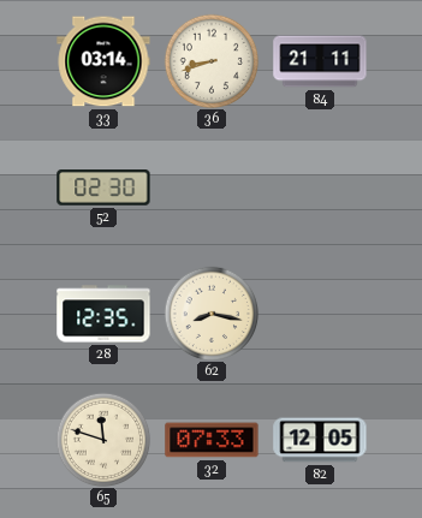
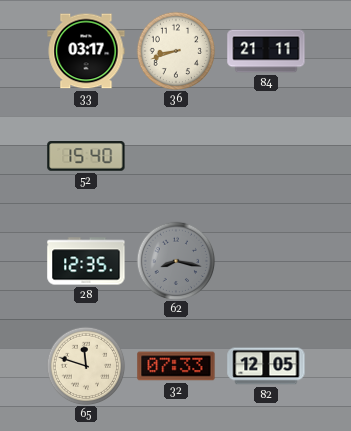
33: 03:14 -> 03:17
52: 02:30 -> 15:40
62 dial: cream -> grey
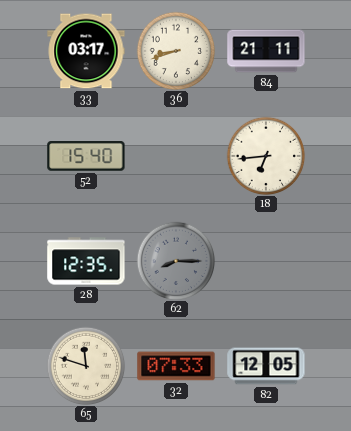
18: none -> 6:44
62: 8:17 -> 8:15
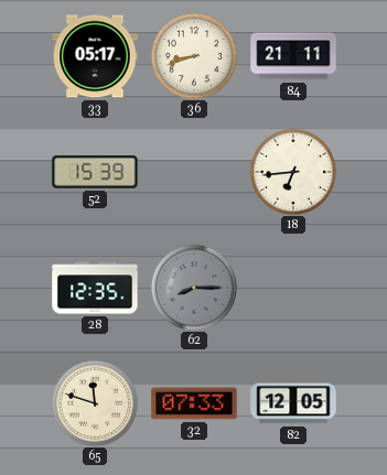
33: 03:17 -> 05:17
52: 15:40 -> 15:39
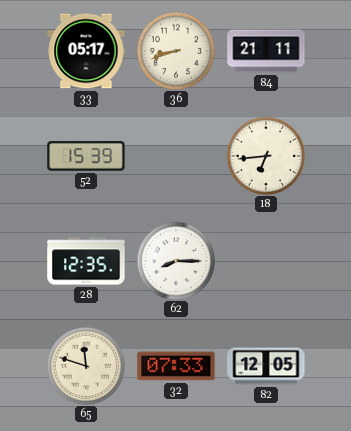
62 dial: grey -> white
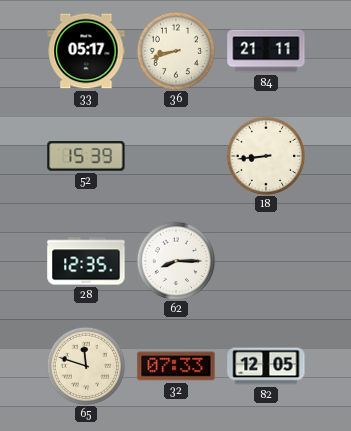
18: 6:44 -> 8:44
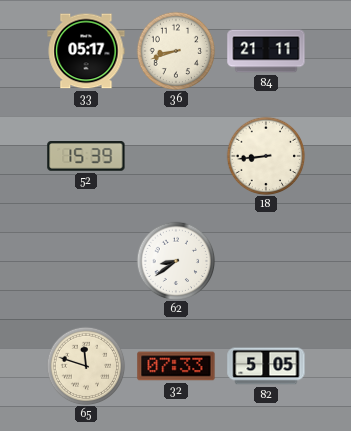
28: 12:35 -> none
62: 8:15 -> 8:39
82: 12:05 -> 5:05
